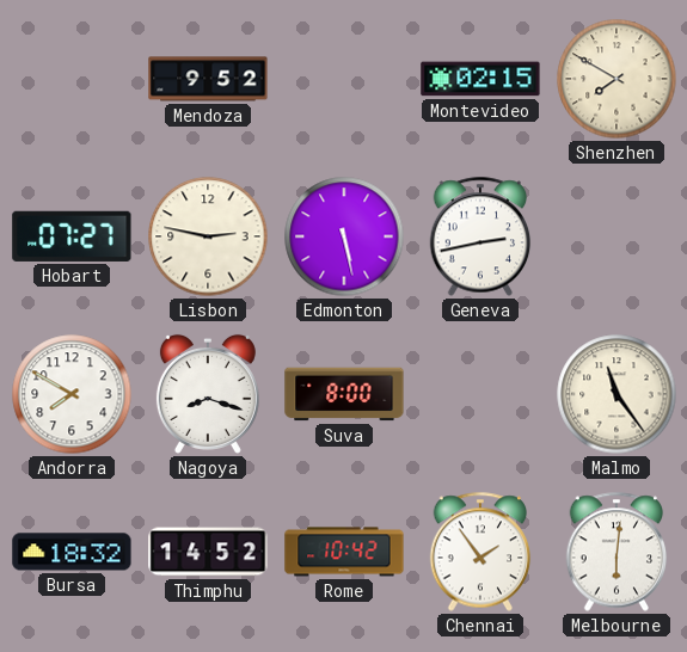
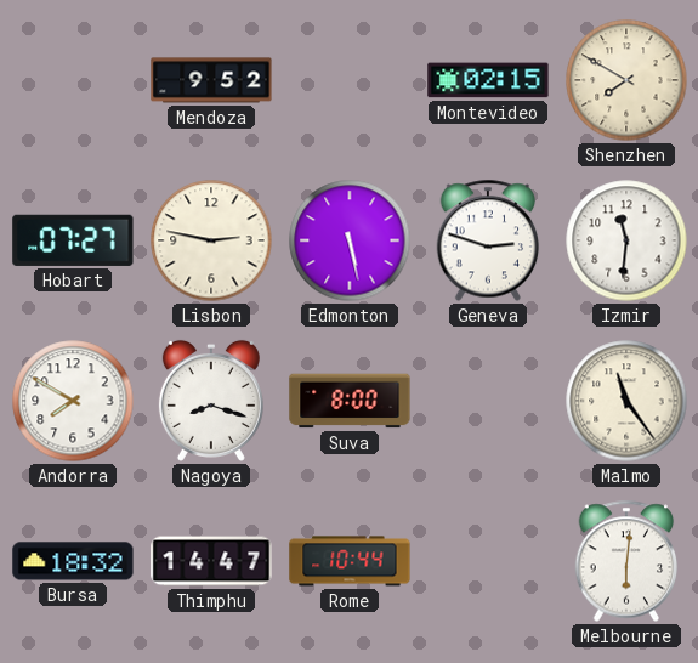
Geneva: 2:43 -> 2:48
Izmir: none -> 11:31
Thimphu: 14:52 -> 14:47
Rome: 10:42 -> 10:44
Chennai: 1:54 -> none
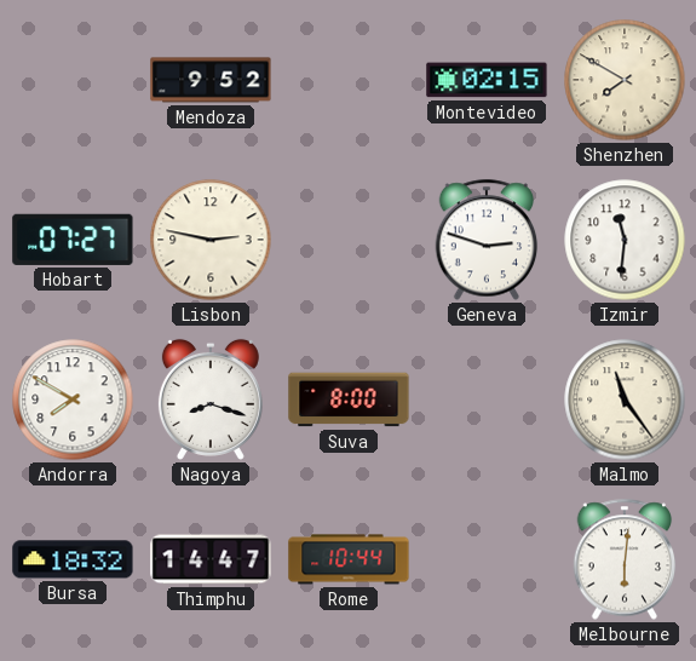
Edmonton: 5:28 -> none
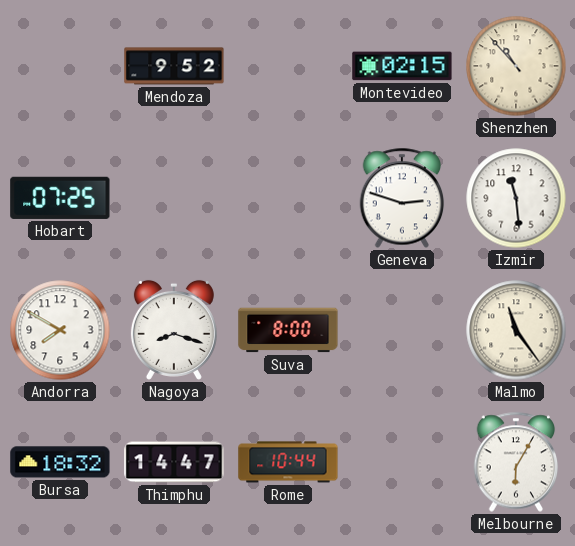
Shenzhen: 7:50 -> 10:53
Hobart: 07:27 -> 07:25
Lisbon: 2:47 -> none
Izmir: 11:31 -> 11:29
Melbourne: 6:01 -> 6:05
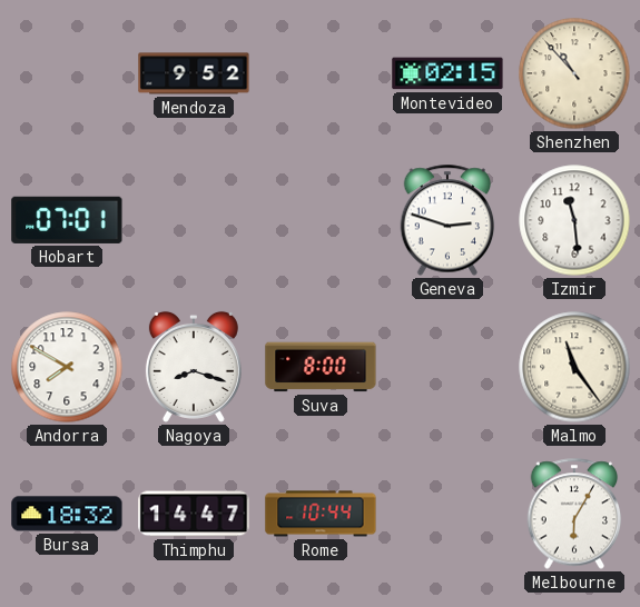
Hobart: 07:25 -> 07:01
